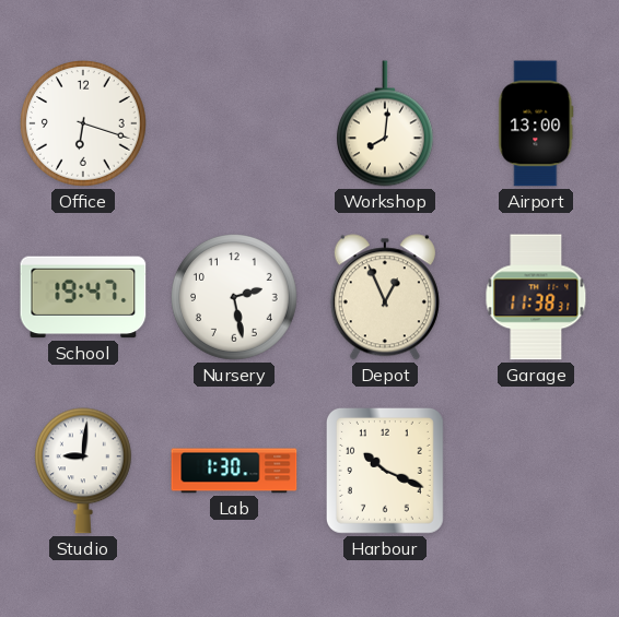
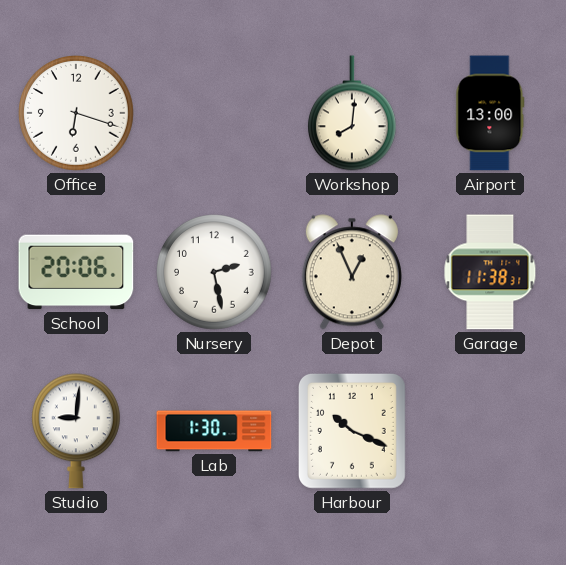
School: 19:47 -> 20:06
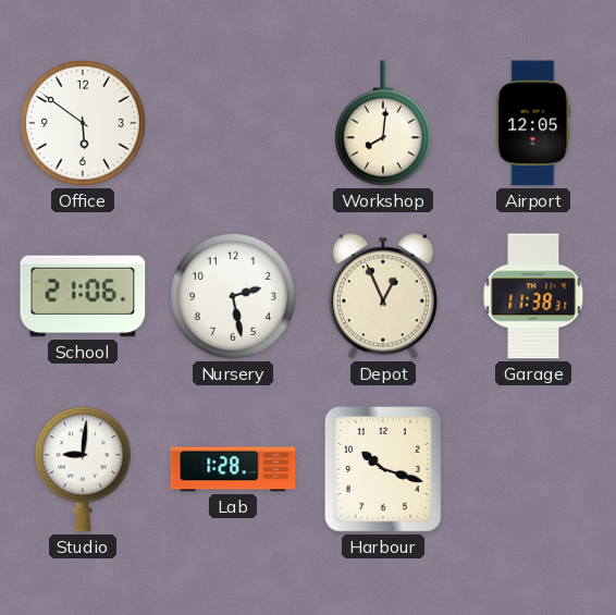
Office: 6:18 -> 5:51
Airport: 13:00 -> 12:05
School: 20:06 -> 21:06
Lab: 1:30 -> 1:28
Harbour: 10:19 -> 10:18
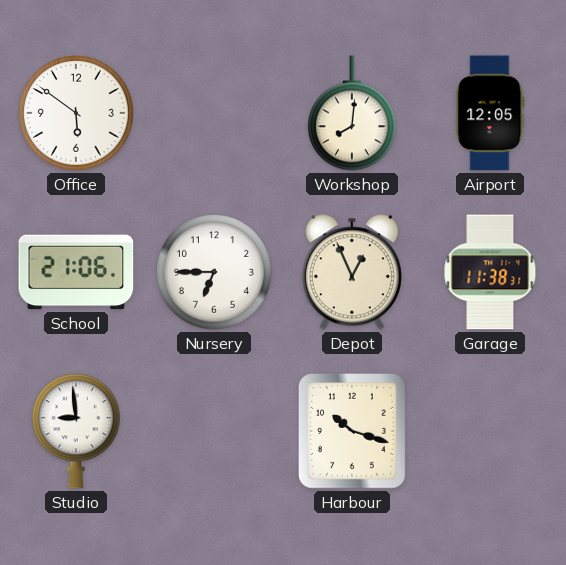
Nursery: 2:28 -> 6:45
Studio: 9:01 -> 8:59
Lab: 1:28 -> none
